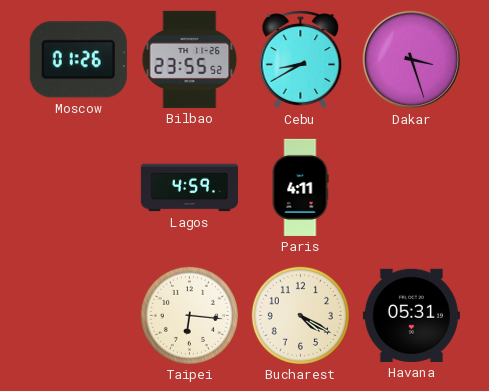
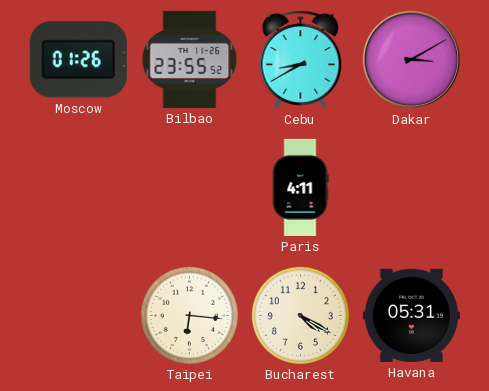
Dakar: 3:27 -> 3:10
Lagos: 4:59 -> none
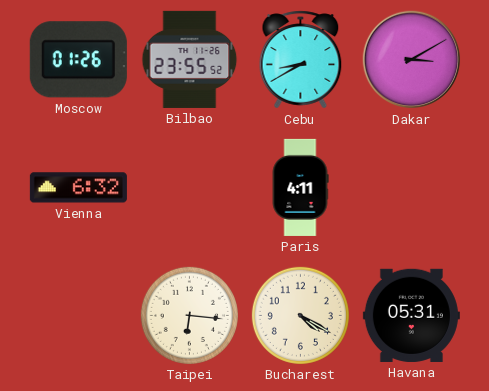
Vienna: none -> 6:32
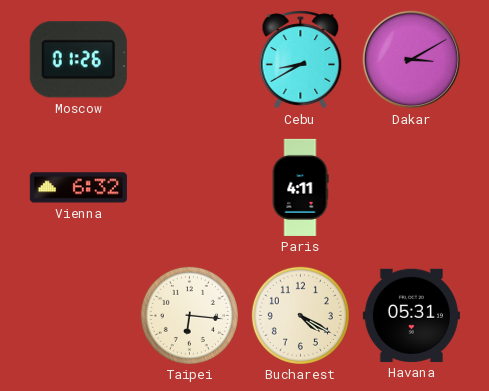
Bilbao: 23:55 -> none
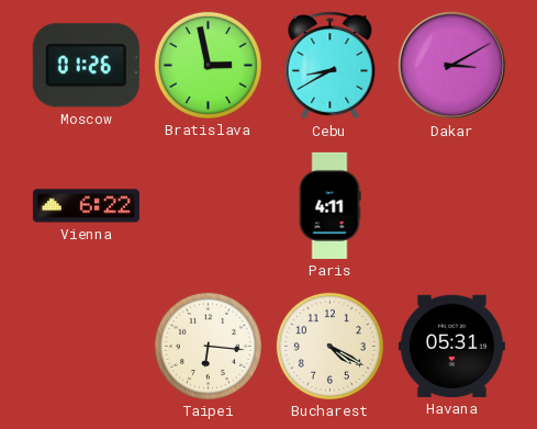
Bratislava: none -> 2:58
Vienna: 6:32 -> 6:22
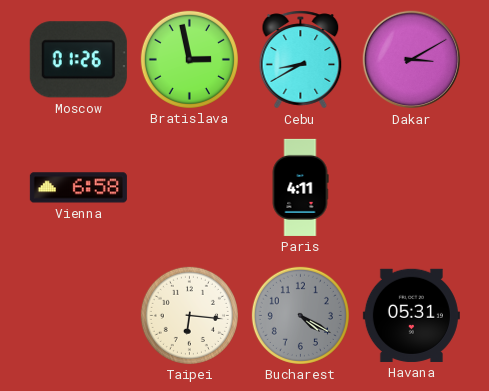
Vienna: 6:22 -> 6:58
Bucharest dial: cream -> grey
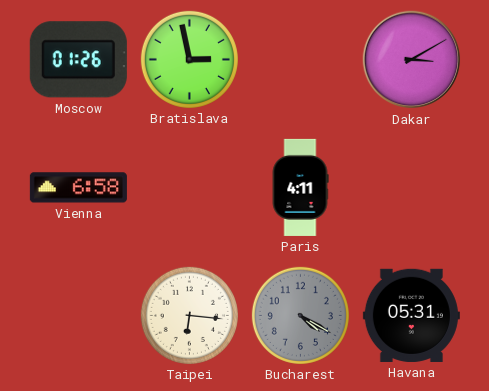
Cebu: 8:40 -> none
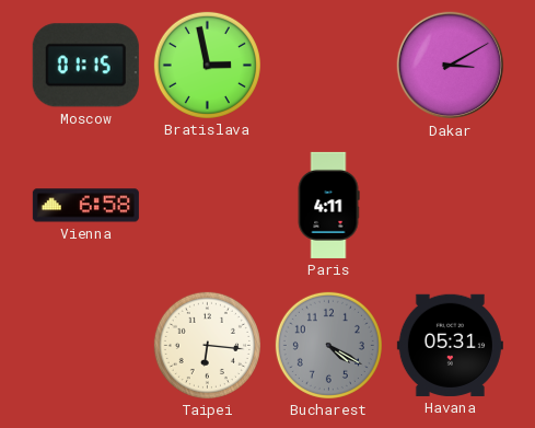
Moscow: 01:26 -> 01:15
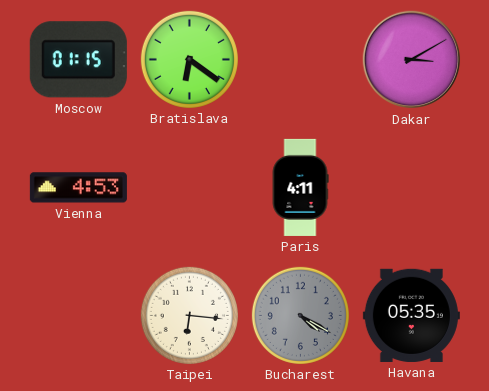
Bratislava: 2:58 -> 6:21
Vienna: 6:58 -> 4:53
Havana: 05:31 -> 05:35
